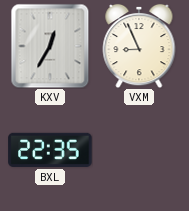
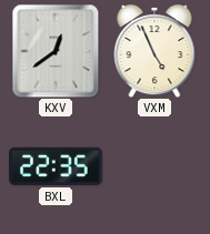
KXV: 12:35 -> 12:39
VXM: 8:56 -> 4:56
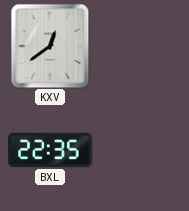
VXM: 4:56 -> none
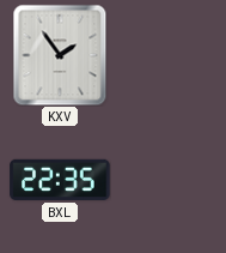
KXV: 12:39 -> 1:54
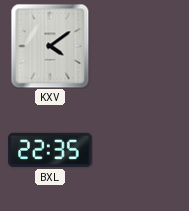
KXV: 1:54 -> 4:09
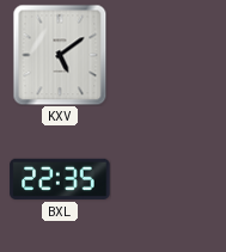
KXV: 4:09 -> 5:09
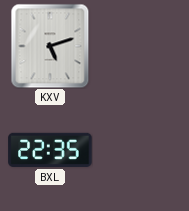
KXV: 5:09 -> 5:12
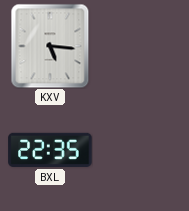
KXV: 5:12 -> 5:16
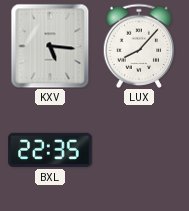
LUX: none -> 8:07
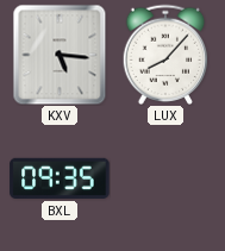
BXL: 22:35 -> 09:35
